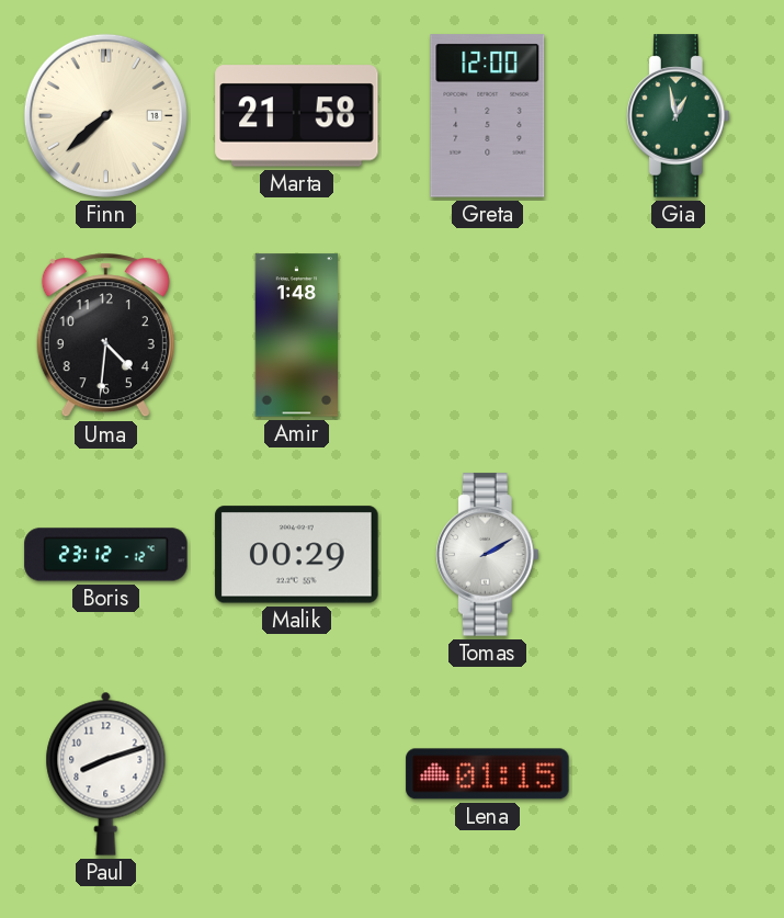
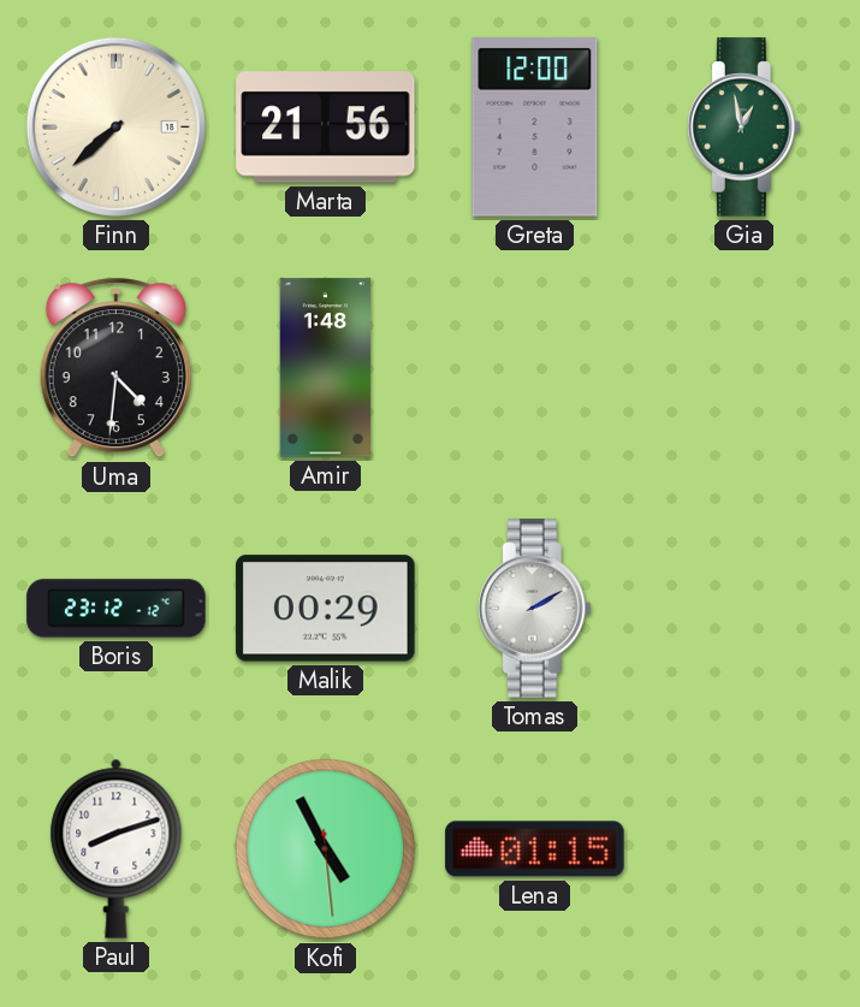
Marta: 21:58 -> 21:56
Kofi: none -> 4:55
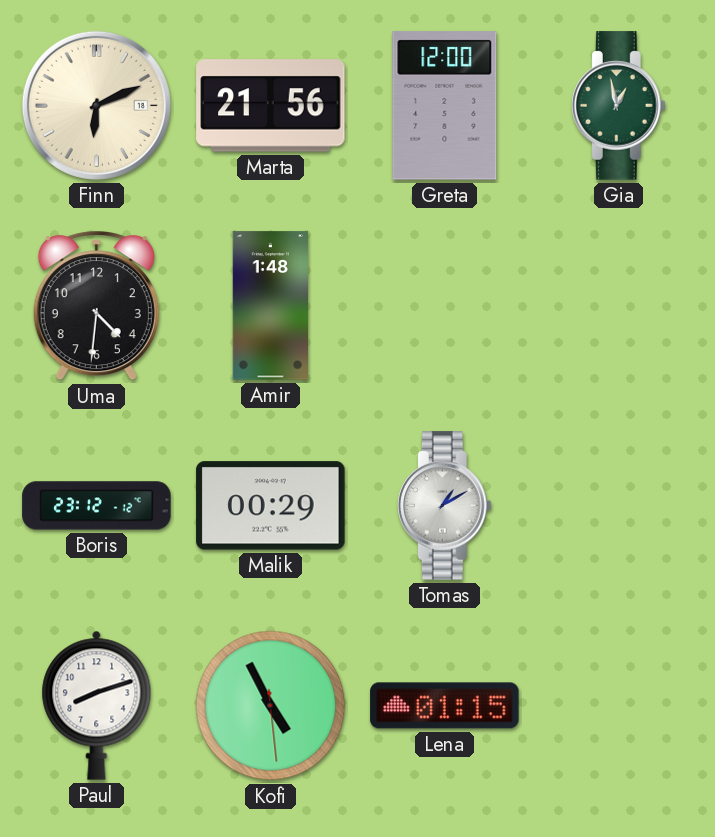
Finn: 7:38 -> 6:11
Tomas: 2:10 -> 1:10
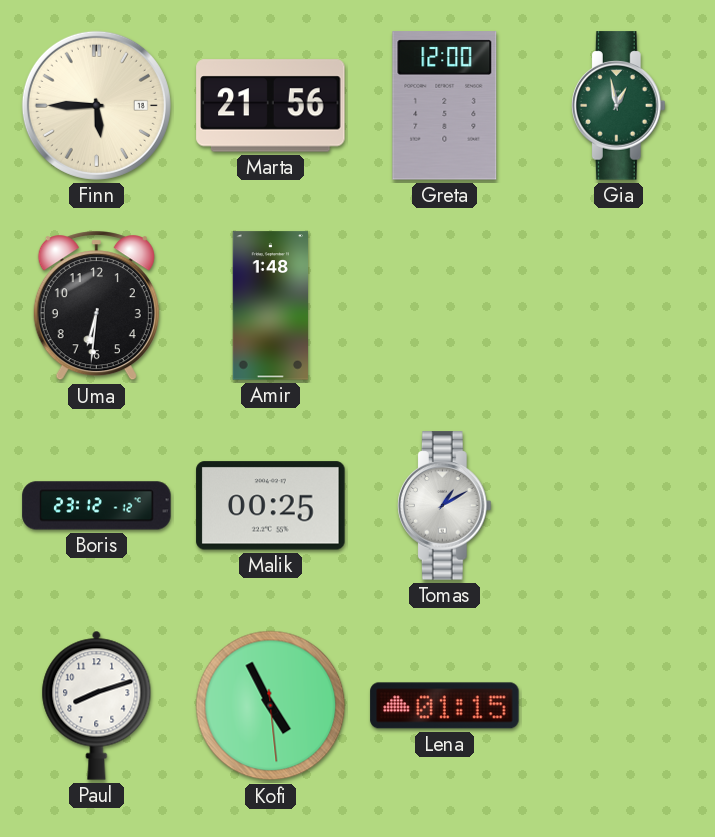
Finn: 6:11 -> 5:45
Uma: 4:31 -> 6:31
Malik: 00:29 -> 00:25
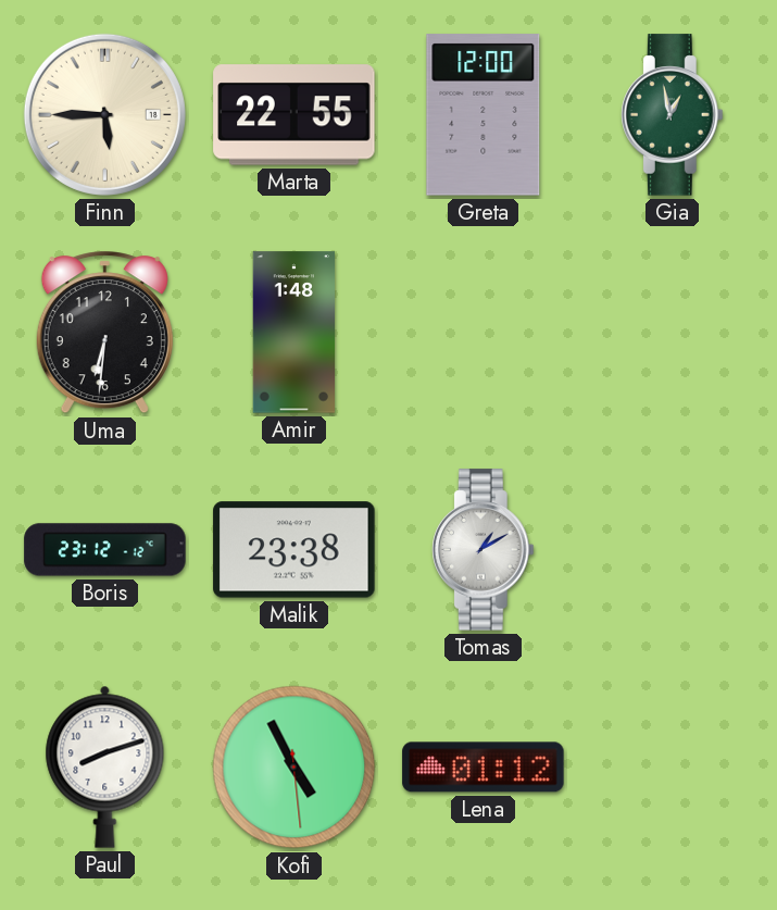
Marta: 21:56 -> 22:55
Malik: 00:25 -> 23:38
Lena: 01:15 -> 01:12
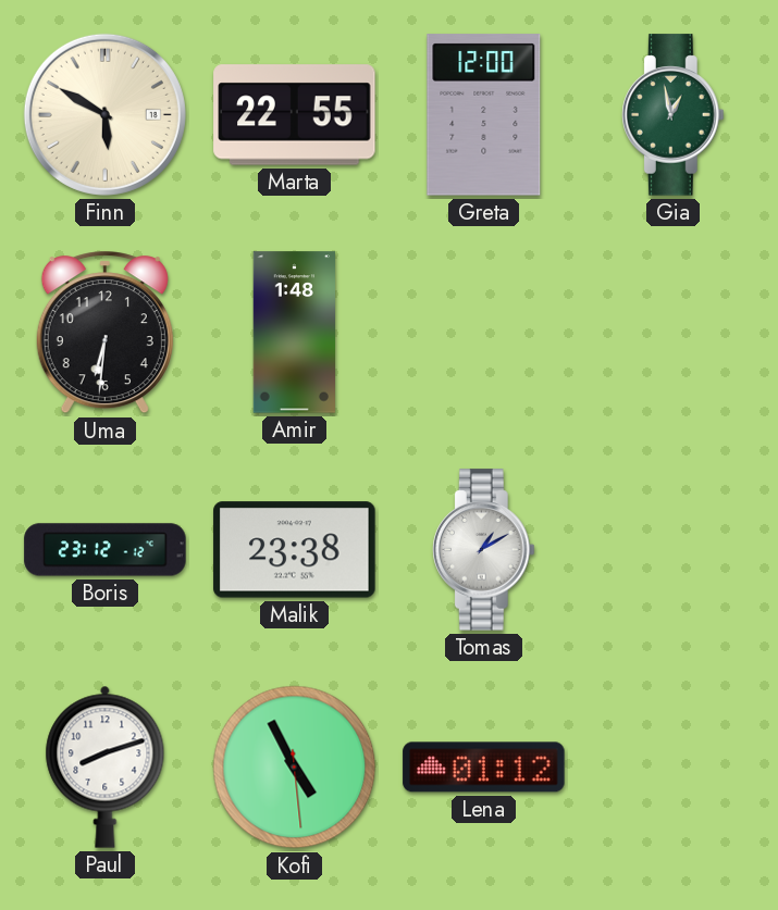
Finn: 5:45 -> 5:50
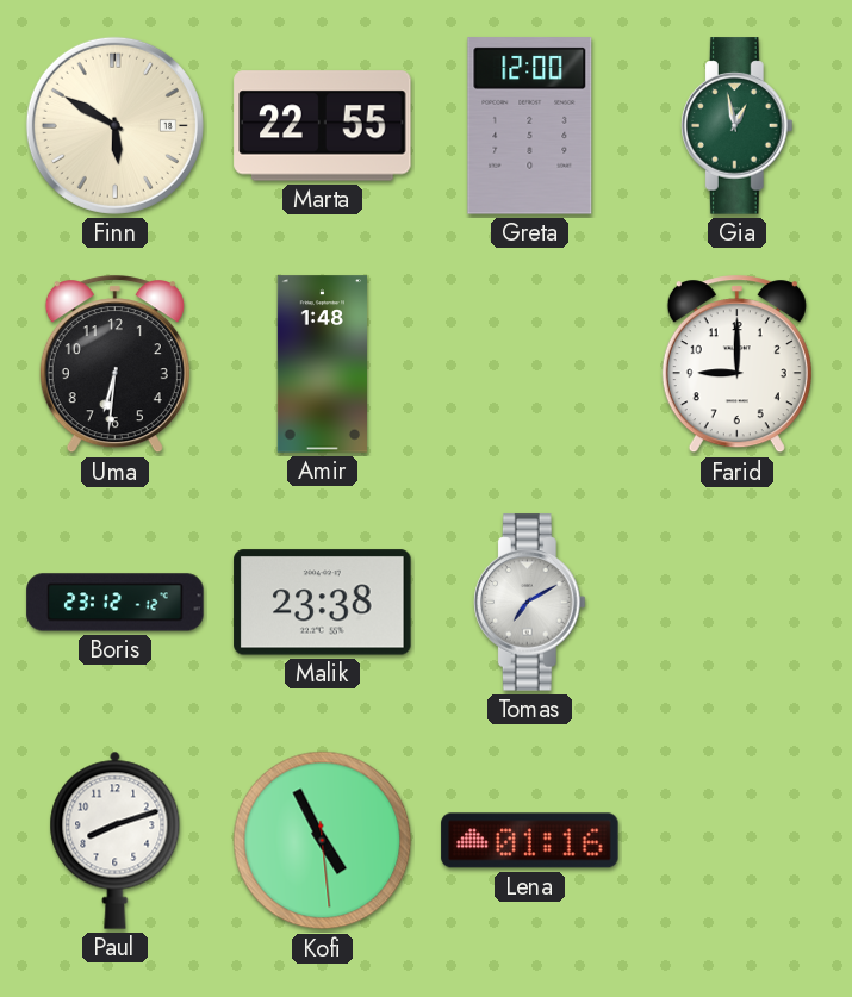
Farid: none -> 9:00
Tomas: 1:10 -> 7:10
Lena: 01:12 -> 01:16
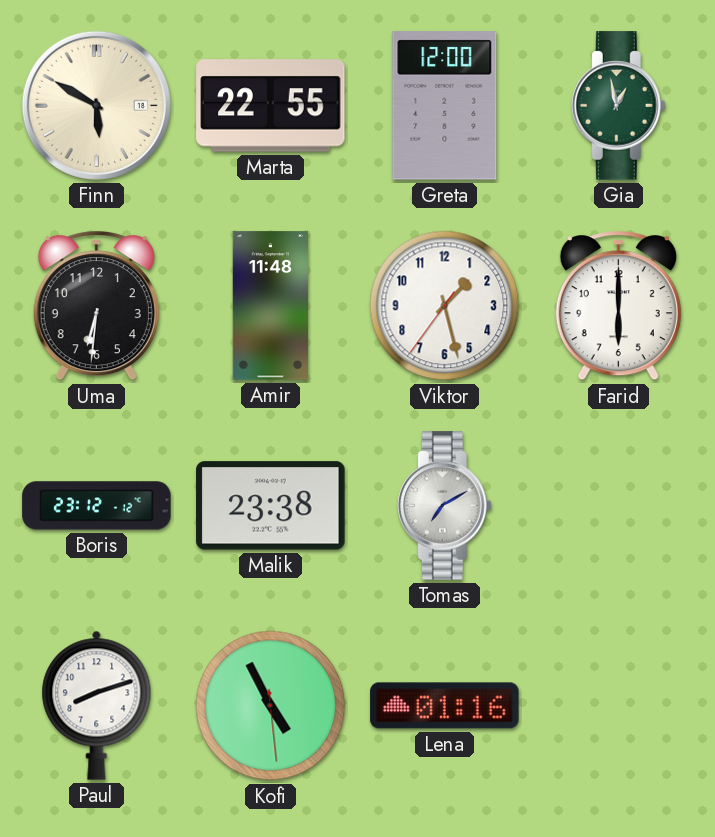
Amir: 1:48 -> 11:48
Viktor: none -> 1:27
Farid: 9:00 -> 6:00
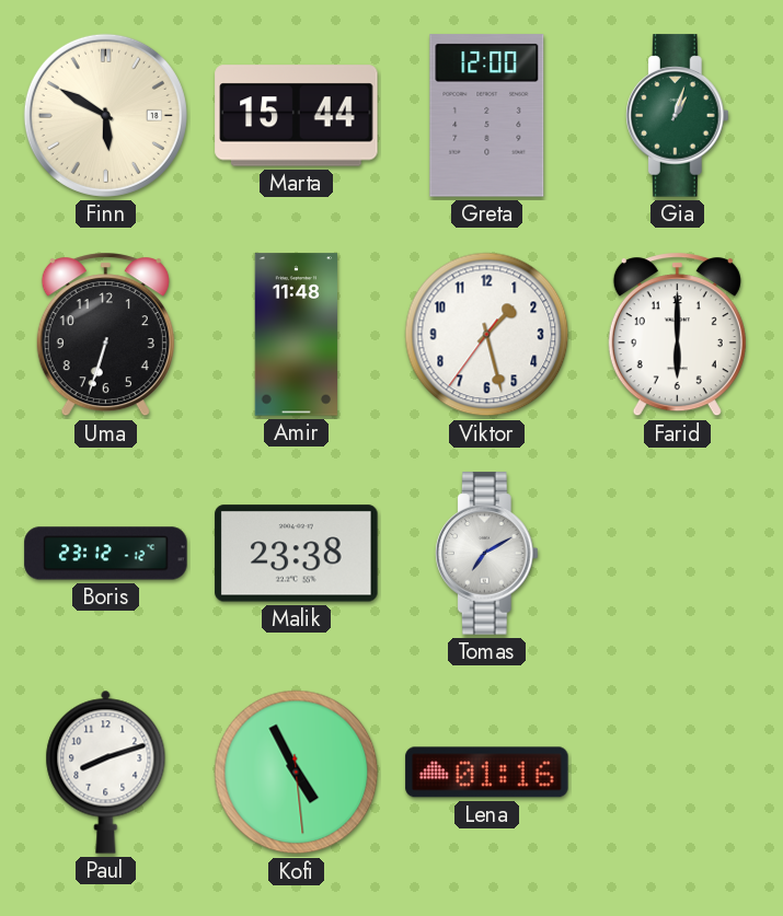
Marta: 22:55 -> 15:44
Gia: 12:58 -> 1:03
Uma: 6:31 -> 6:33
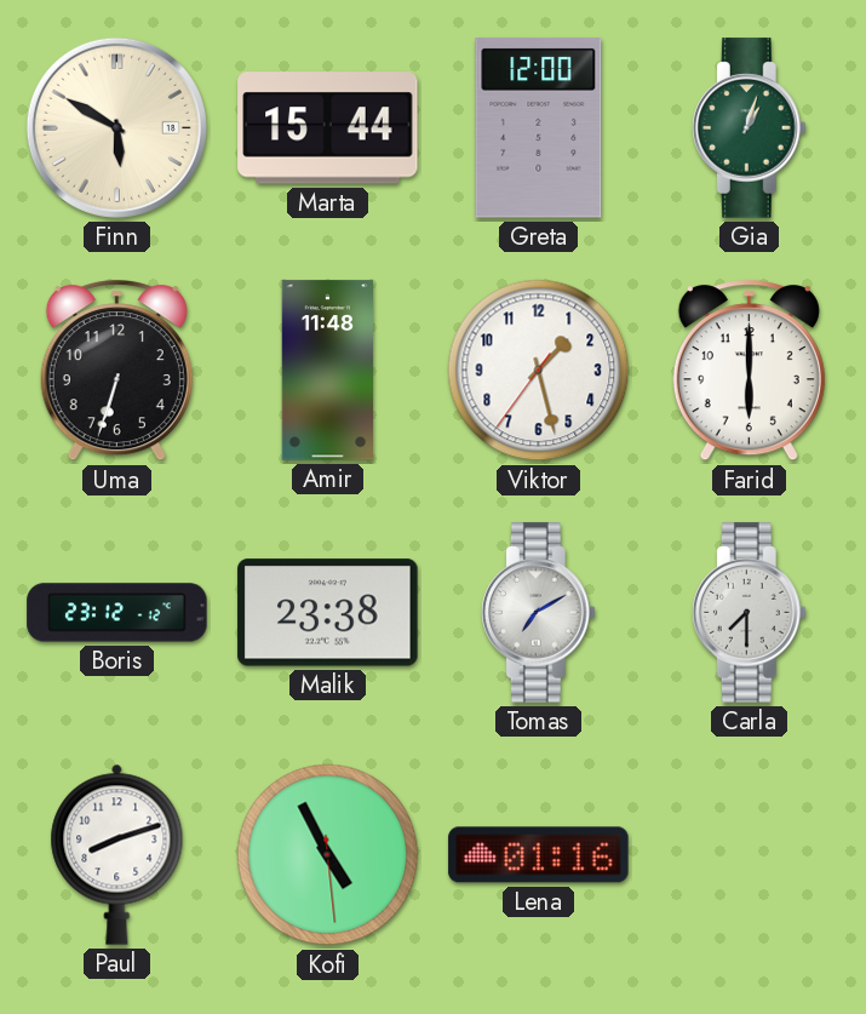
Carla: none -> 7:30
